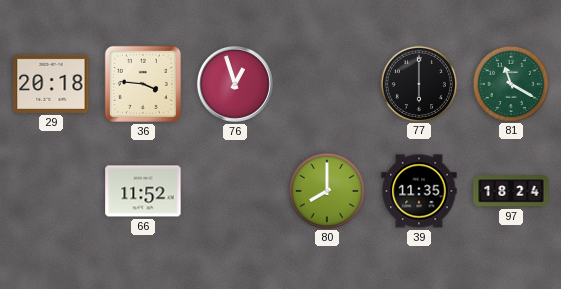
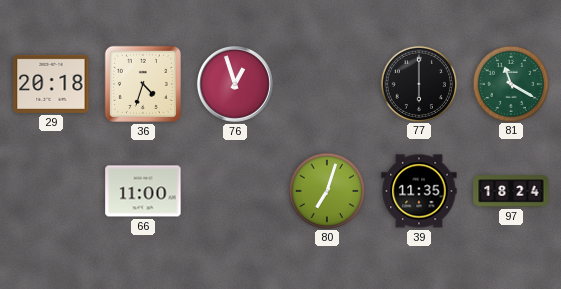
36: 3:46 -> 4:33
66: 11:52 -> 11:00
80: 8:00 -> 7:03
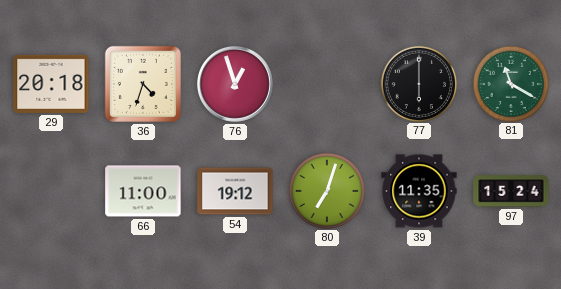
54: none -> 19:12
97: 18:24 -> 15:24
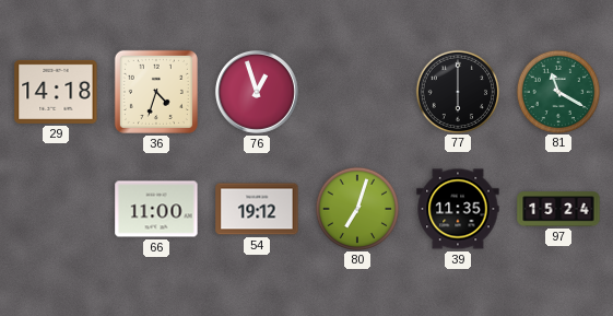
29: 20:18 -> 14:18
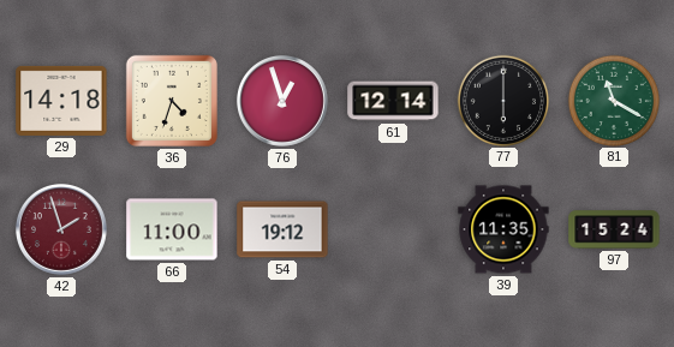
61: none -> 12:14
42: none -> 1:57
80: 7:03 -> none
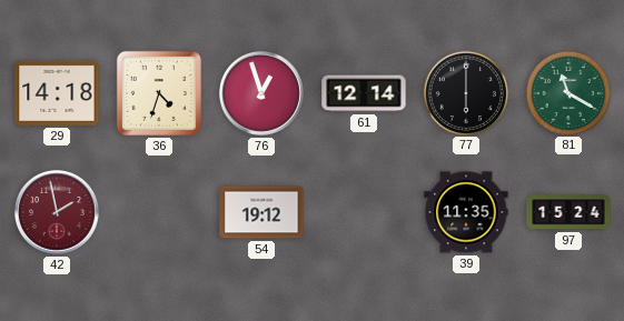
42: 1:57 -> 1:58
66: 11:00 -> none
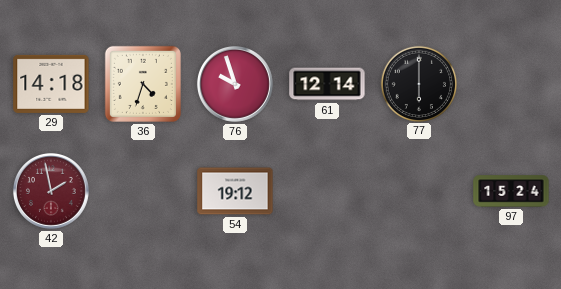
76: 12:57 -> 9:57
81: 11:20 -> none
39: 11:35 -> none
